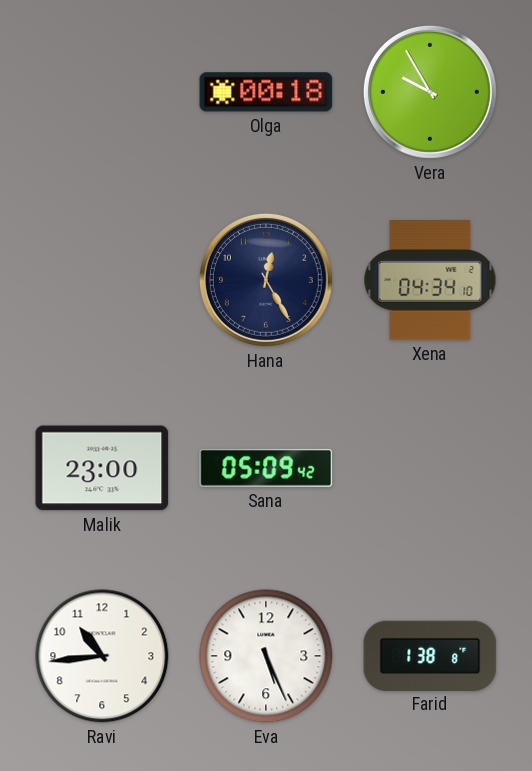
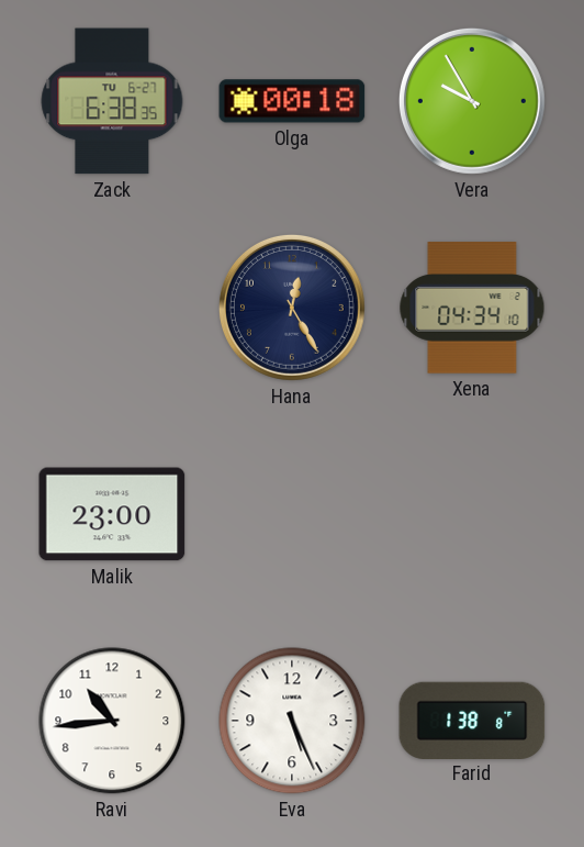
Zack: none -> 6:38
Sana: 05:09 -> none
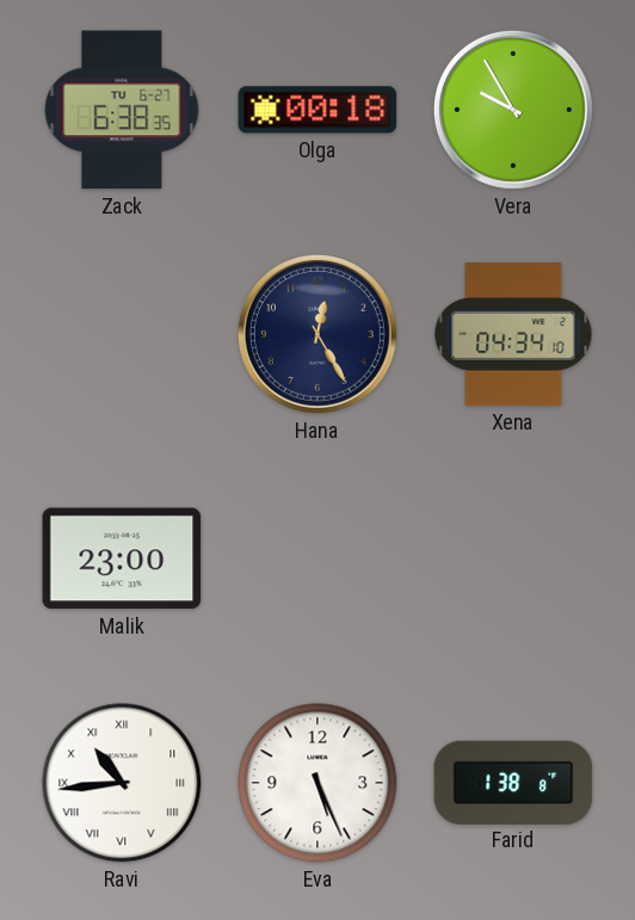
Ravi numerals: Arabic -> Roman
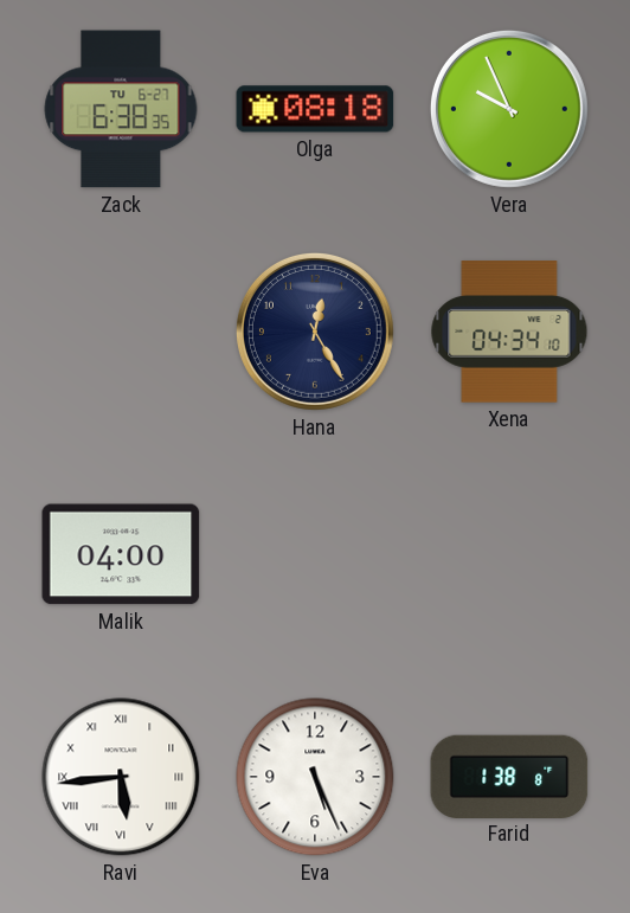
Olga: 00:18 -> 08:18
Vera: 9:55 -> 9:56
Malik: 23:00 -> 04:00
Ravi: 10:44 -> 5:44
